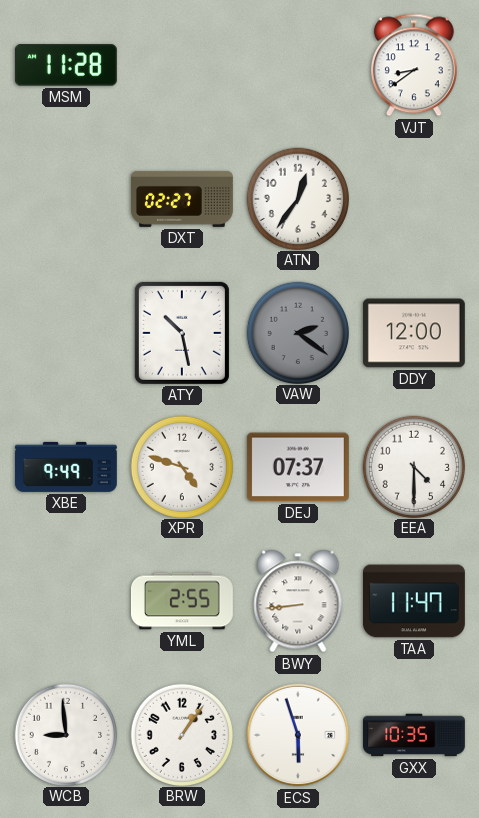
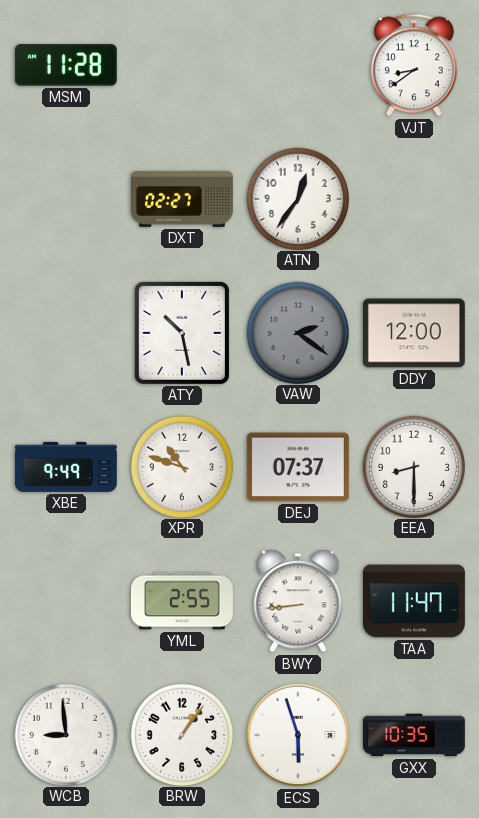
XPR: 4:48 -> 10:48
EEA: 4:30 -> 8:30
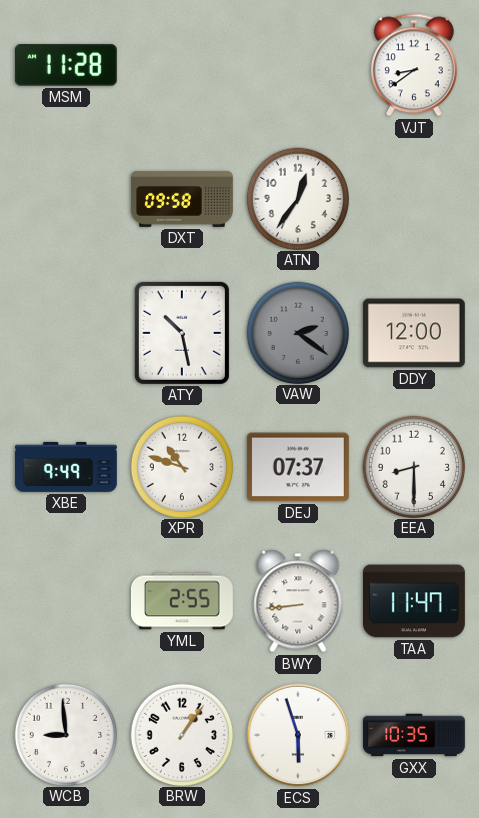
DXT: 02:27 -> 09:58
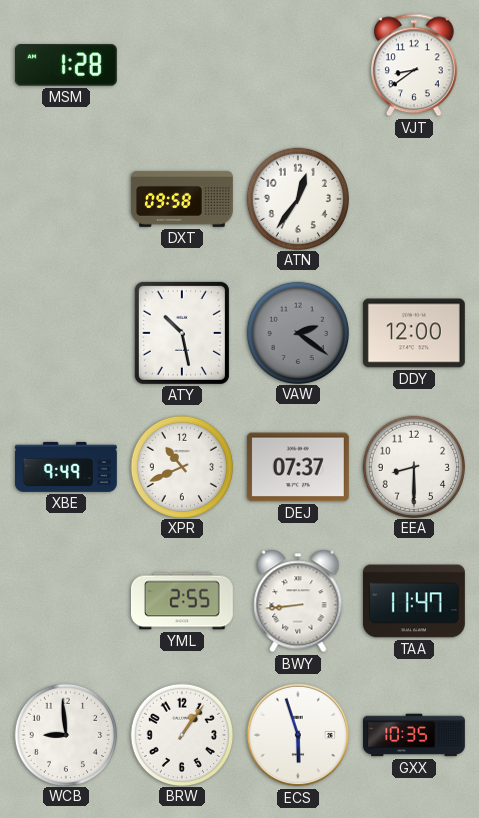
MSM: 11:28 -> 1:28
XPR: 10:48 -> 10:41
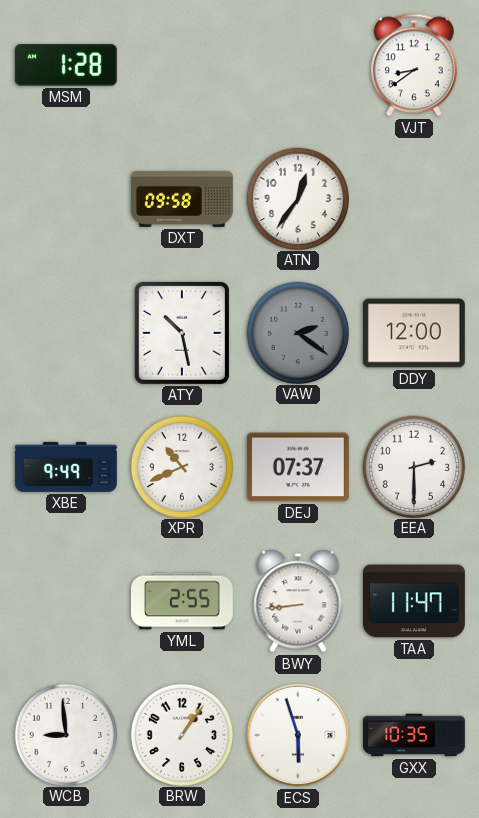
EEA: 8:30 -> 2:30
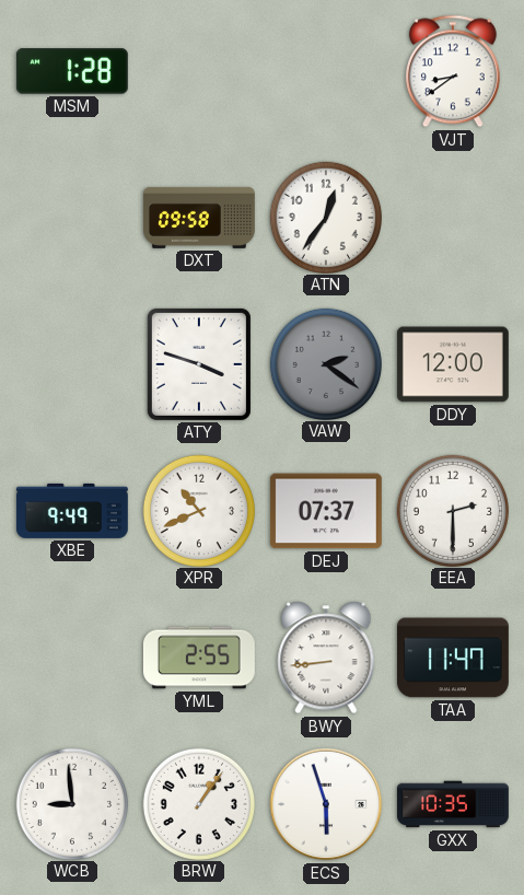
ATY: 10:28 -> 3:48
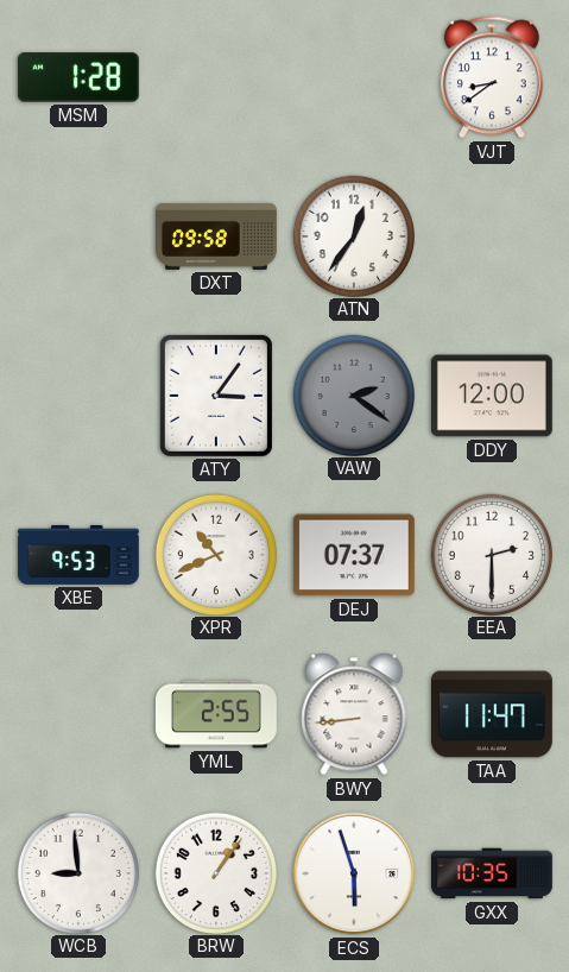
ATY: 3:48 -> 3:06
XBE: 9:49 -> 9:53
